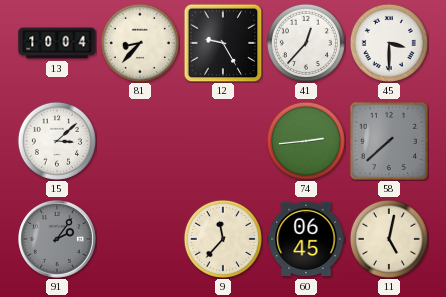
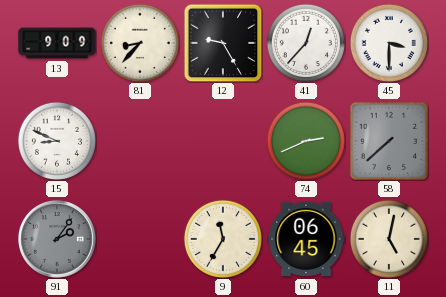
13: 10:04 -> 9:09
15: 3:08 -> 8:49
74: 2:44 -> 2:41
9: 11:37 -> 11:35
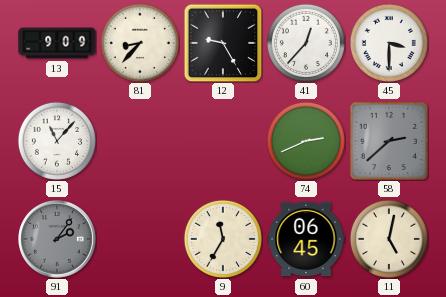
15: 8:49 -> 11:07
58: 7:38 -> 2:38
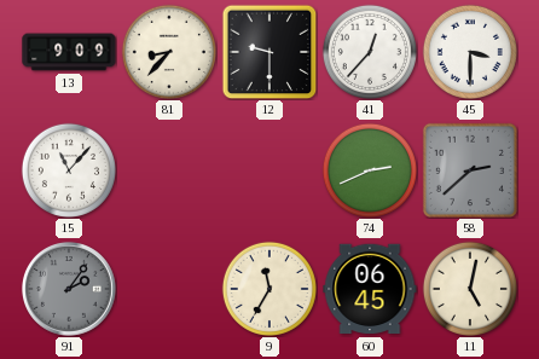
12: 9:25 -> 9:30
